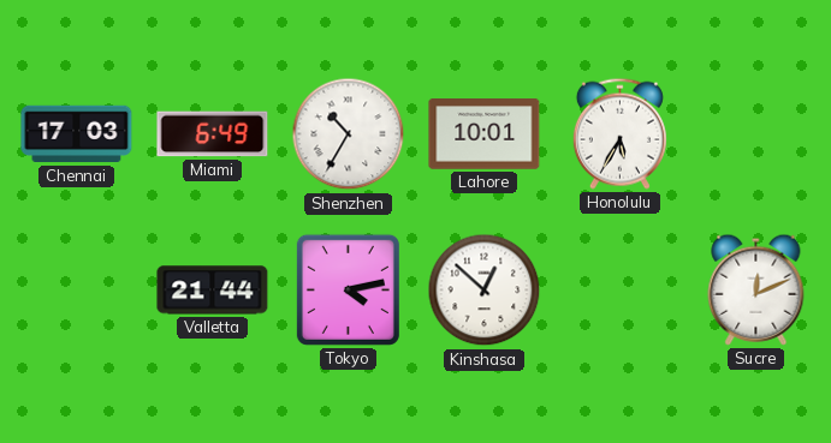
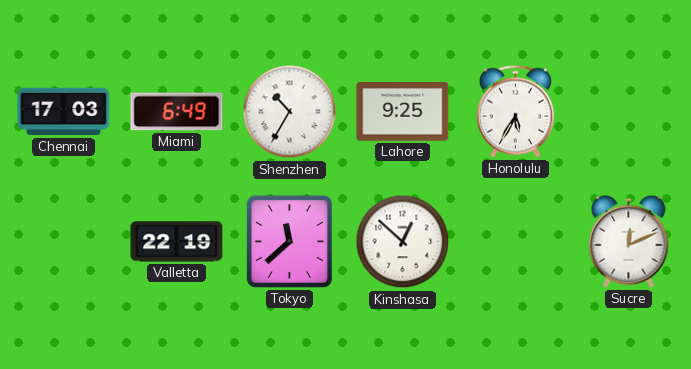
Lahore: 10:01 -> 9:25
Valletta: 21:44 -> 22:19
Tokyo: 4:13 -> 11:38
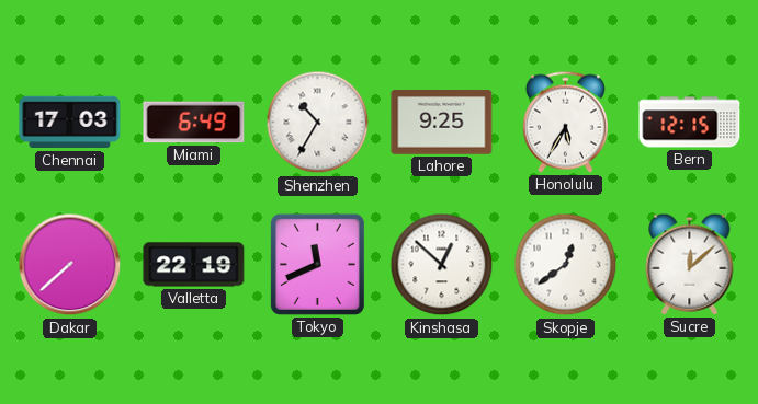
Bern: none -> 12:15
Dakar: none -> 7:38
Tokyo: 11:38 -> 11:41
Skopje: none -> 12:39
Sucre: 12:11 -> 12:08
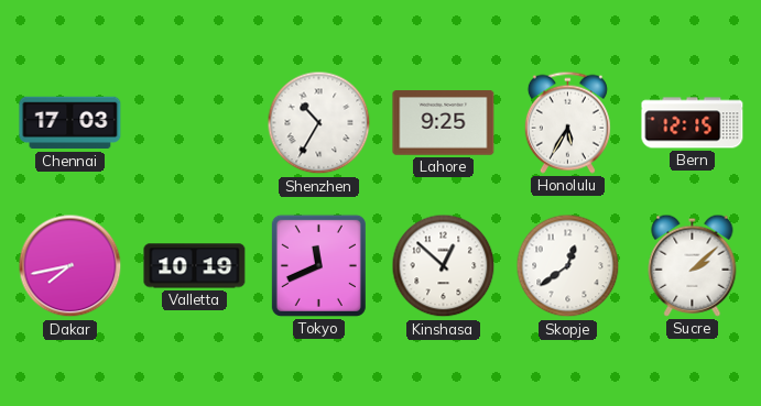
Miami: 6:49 -> none
Dakar: 7:38 -> 7:43
Valletta: 22:19 -> 10:19
Sucre: 12:08 -> 2:08
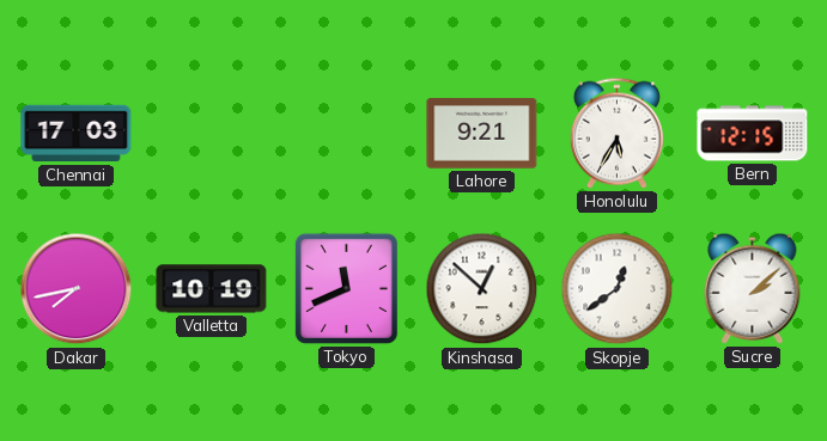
Shenzhen: 10:35 -> none
Lahore: 9:25 -> 9:21
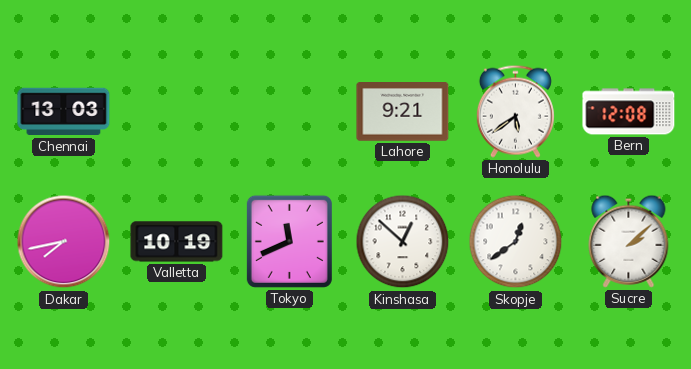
Chennai: 17:03 -> 13:03
Honolulu: 5:35 -> 5:39
Bern: 12:15 -> 12:08
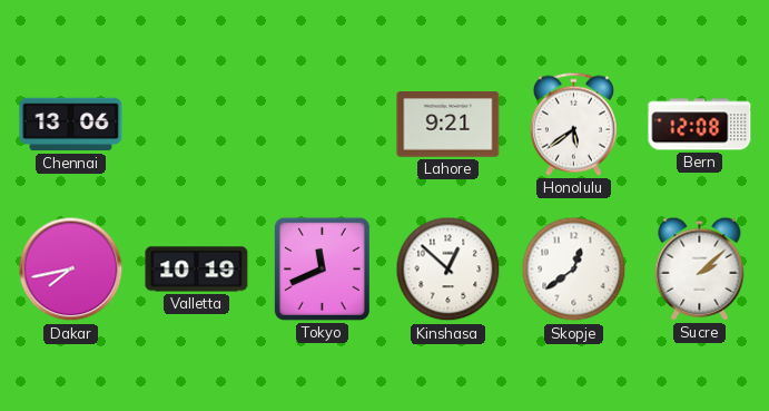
Chennai: 13:03 -> 13:06
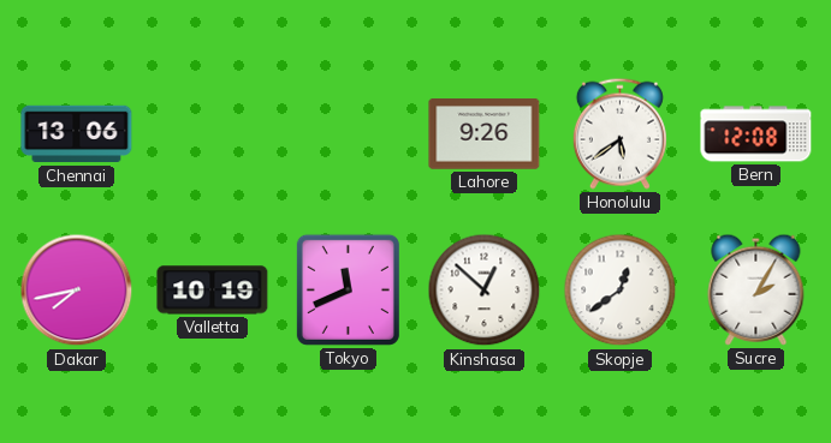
Lahore: 9:21 -> 9:26
Sucre: 2:08 -> 2:05
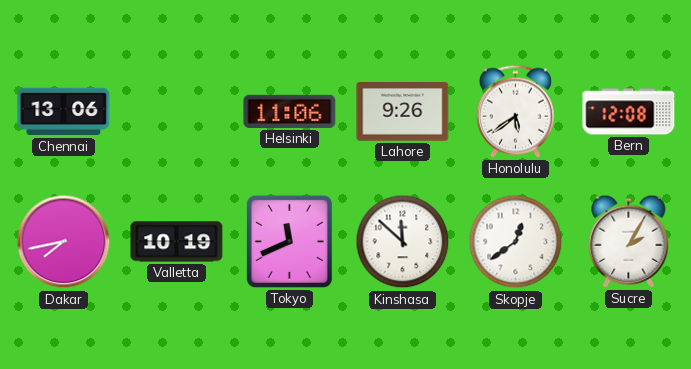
Helsinki: none -> 11:06
Kinshasa: 12:52 -> 11:52
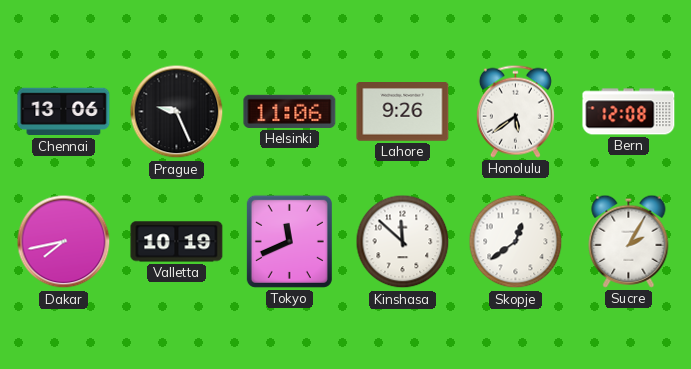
Prague: none -> 9:26
